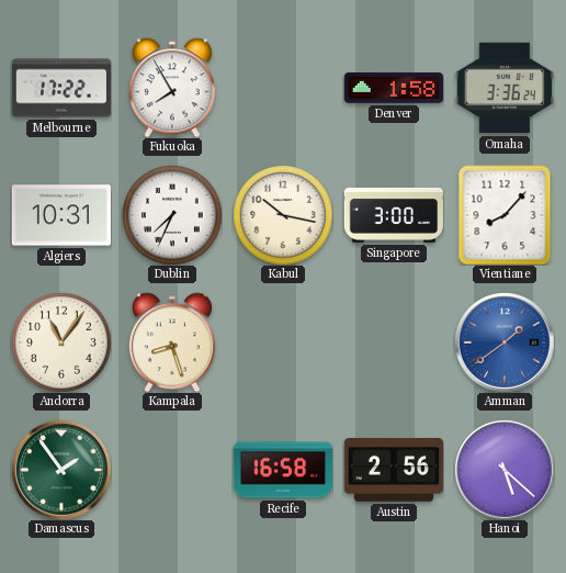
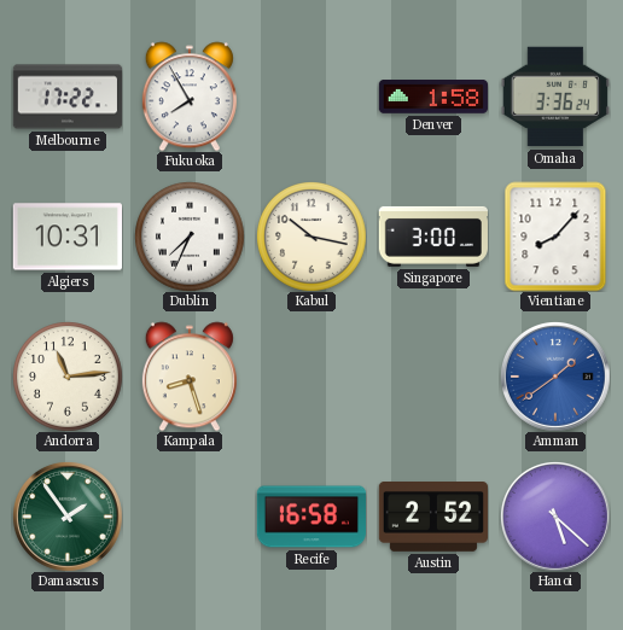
Andorra: 11:06 -> 11:14
Austin: 2:56 -> 2:52
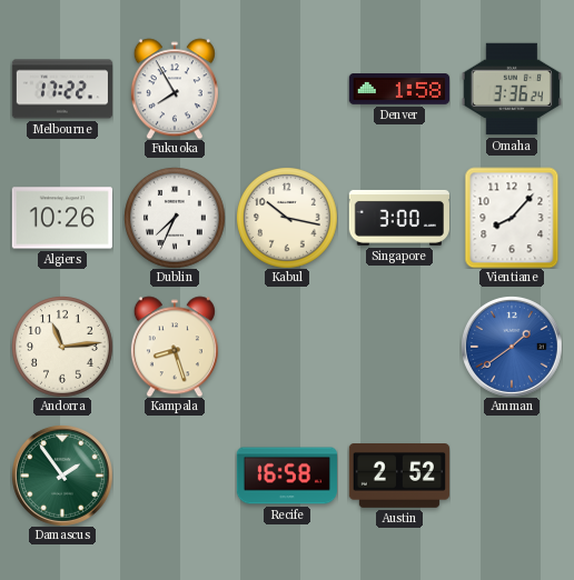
Algiers: 10:31 -> 10:26
Hanoi: 5:22 -> none
